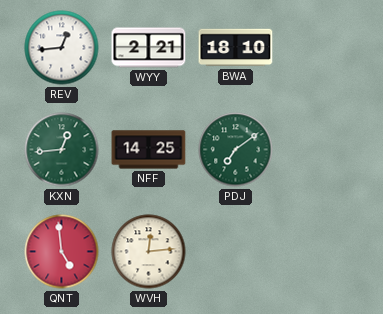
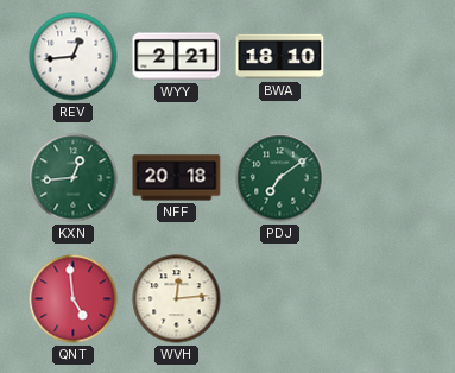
NFF: 14:25 -> 20:18
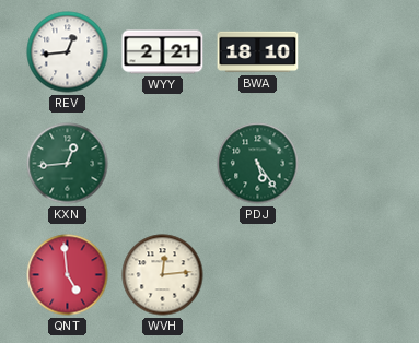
NFF: 20:18 -> none
PDJ: 7:09 -> 5:24
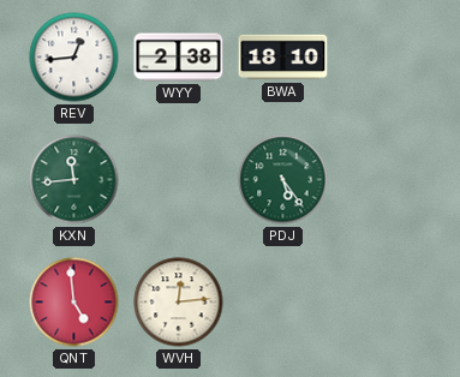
WYY: 2:21 -> 2:38
KXN: 12:44 -> 11:44
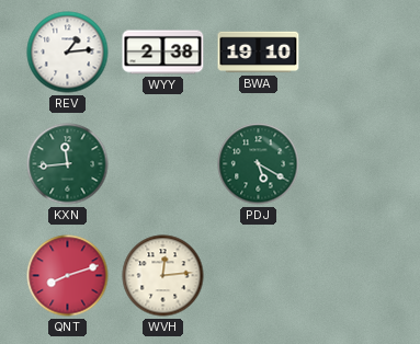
REV: 12:44 -> 1:14
BWA: 18:10 -> 19:10
PDJ: 5:24 -> 5:20
QNT: 4:59 -> 8:12
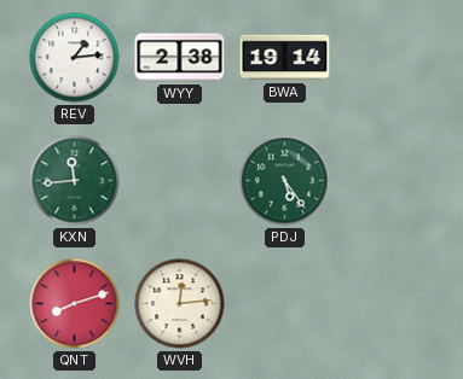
BWA: 19:10 -> 19:14
PDJ: 5:20 -> 5:24
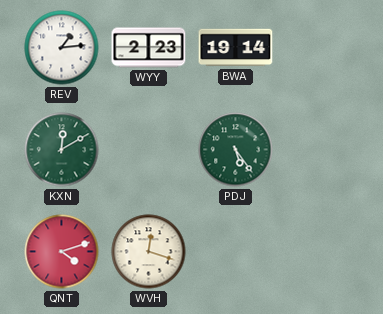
WYY: 2:38 -> 2:23
KXN: 11:44 -> 12:10
QNT: 8:12 -> 4:12
WVH: 12:14 -> 12:18
